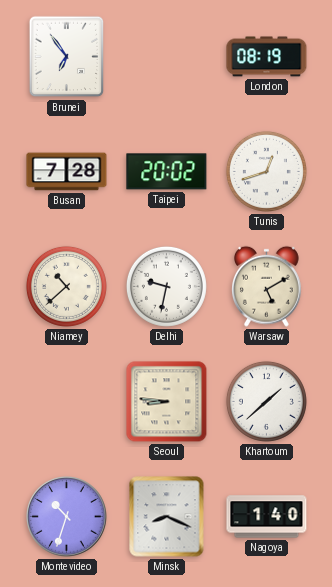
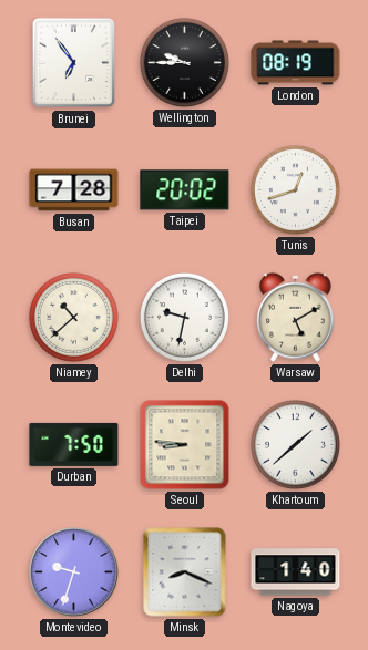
Wellington: none -> 9:45
Durban: none -> 7:50
Montevideo: 10:33 -> 9:33
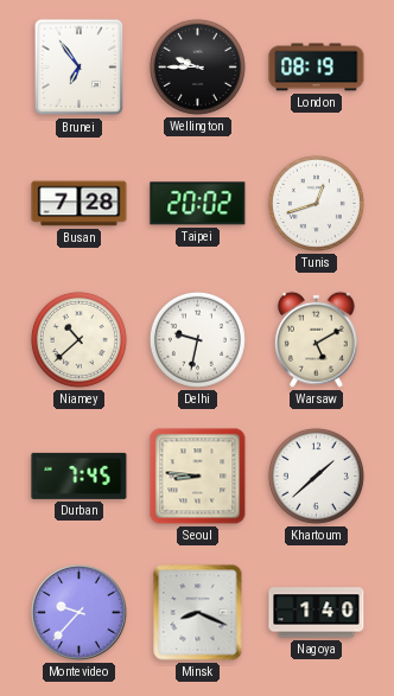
Durban: 7:50 -> 7:45
Montevideo: 9:33 -> 9:37
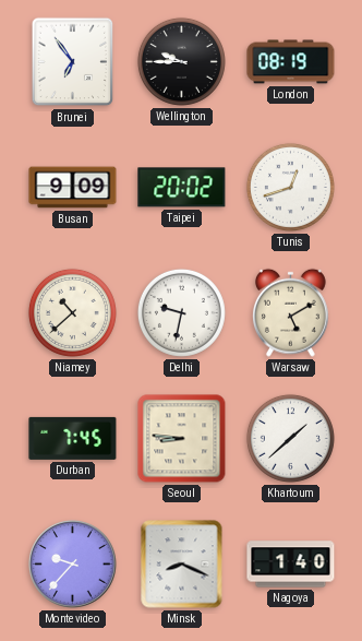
Busan: 7:28 -> 9:09
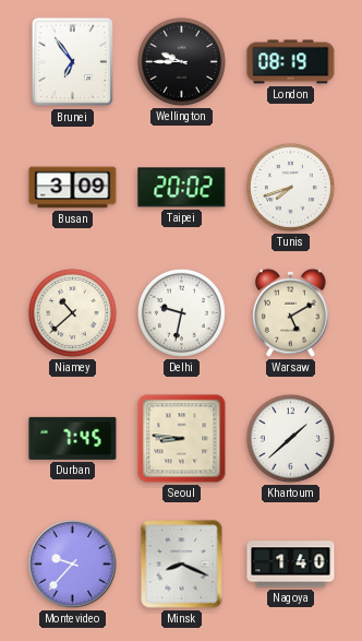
Busan: 9:09 -> 3:09
Tunis: 12:42 -> 7:42
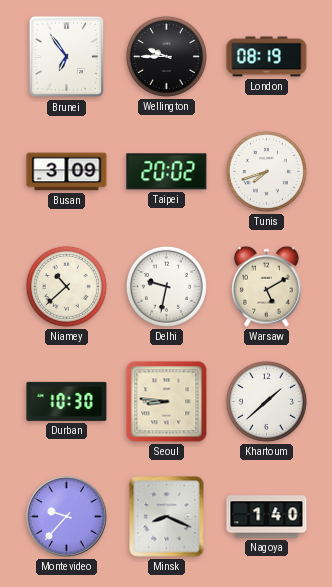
Durban: 7:45 -> 10:30
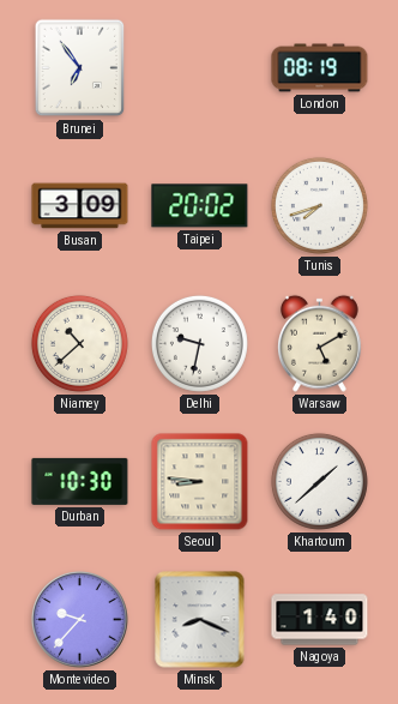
Wellington: 9:45 -> none
